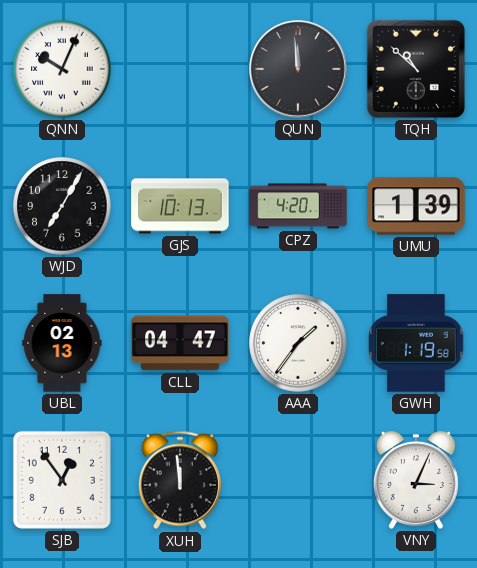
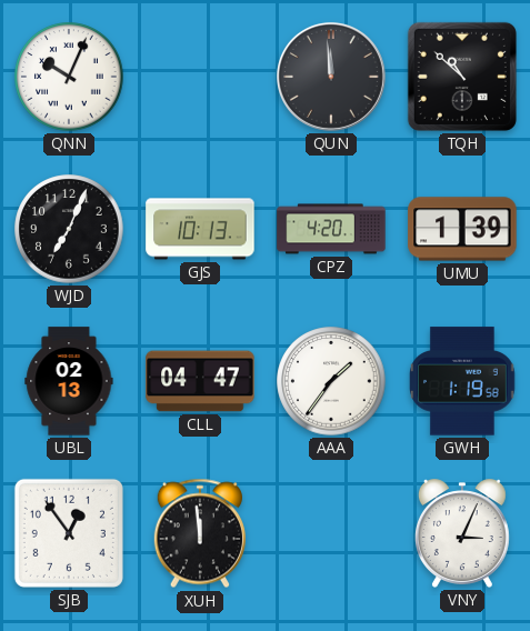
WJD: 7:05 -> 7:04
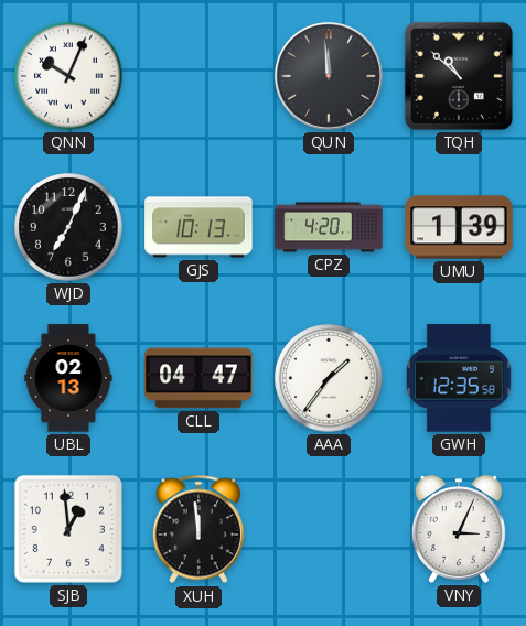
GWH: 1:19 -> 12:35
SJB: 12:54 -> 12:59
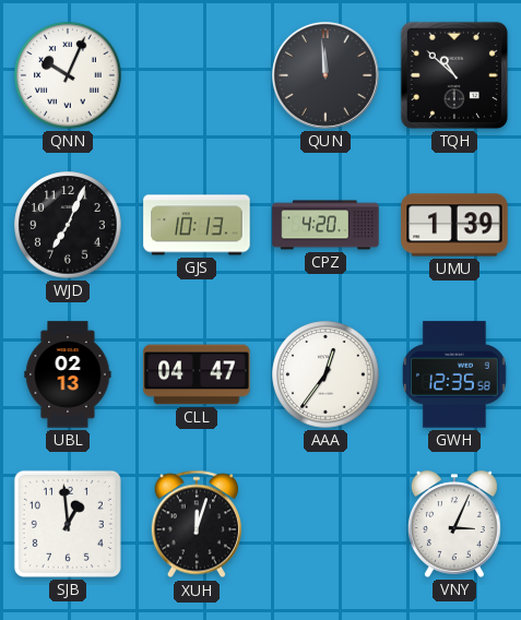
AAA: 1:36 -> 12:36
XUH: 11:59 -> 12:03
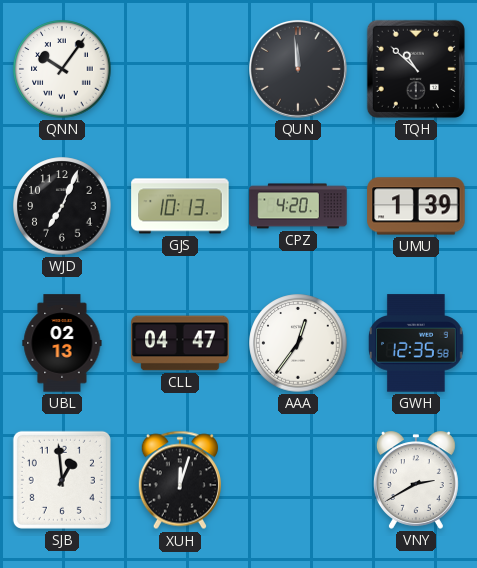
QNN: 10:04 -> 10:06
VNY: 3:04 -> 2:40
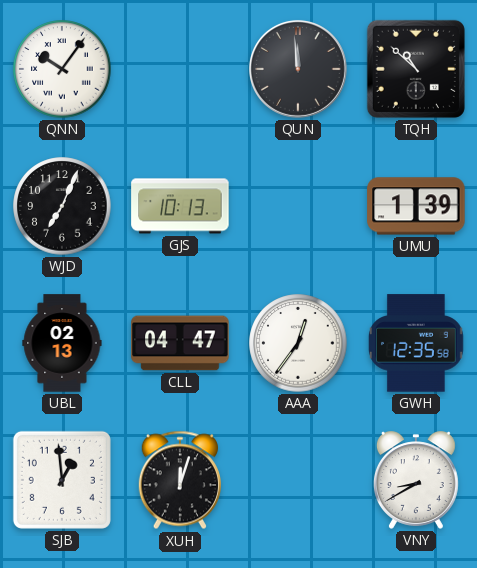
CPZ: 4:20 -> none
VNY: 2:40 -> 8:40
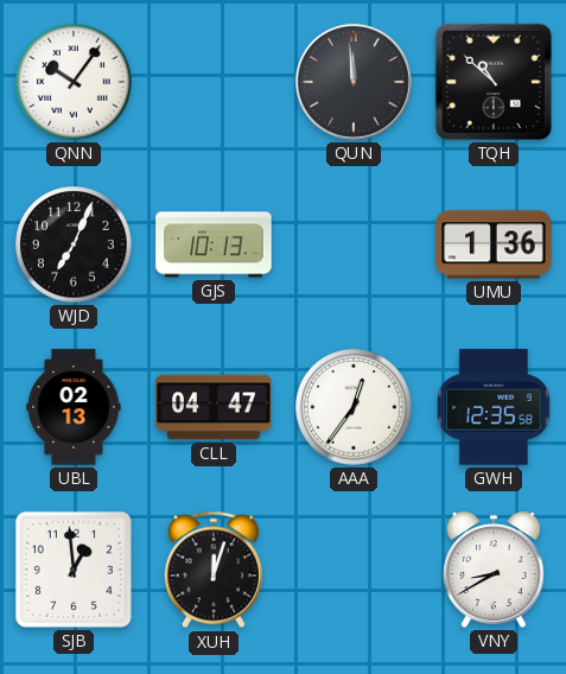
UMU: 1:39 -> 1:36
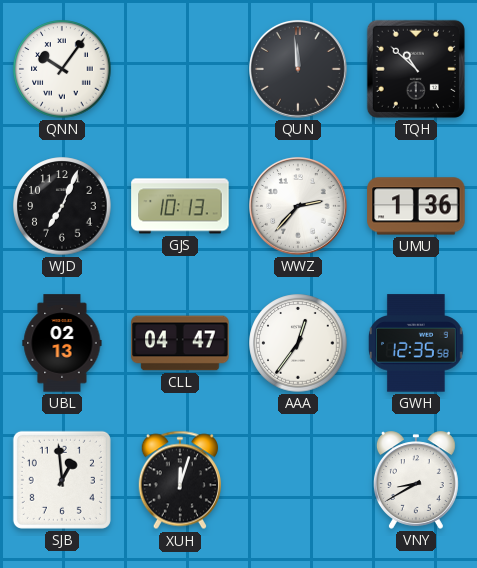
WWZ: none -> 2:37
